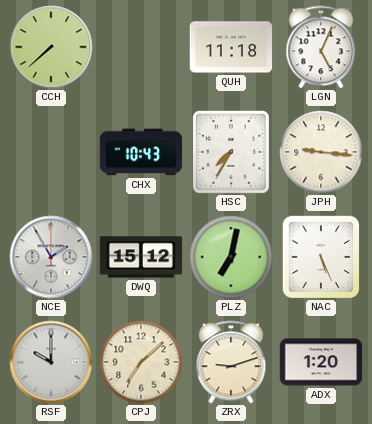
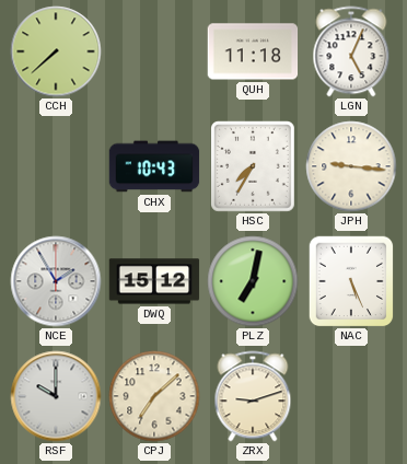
ADX: 1:20 -> none
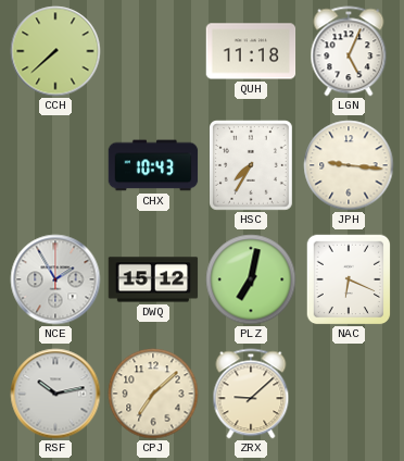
NAC: 5:26 -> 6:19
RSF: 10:00 -> 10:13
ZRX: 9:12 -> 9:08
